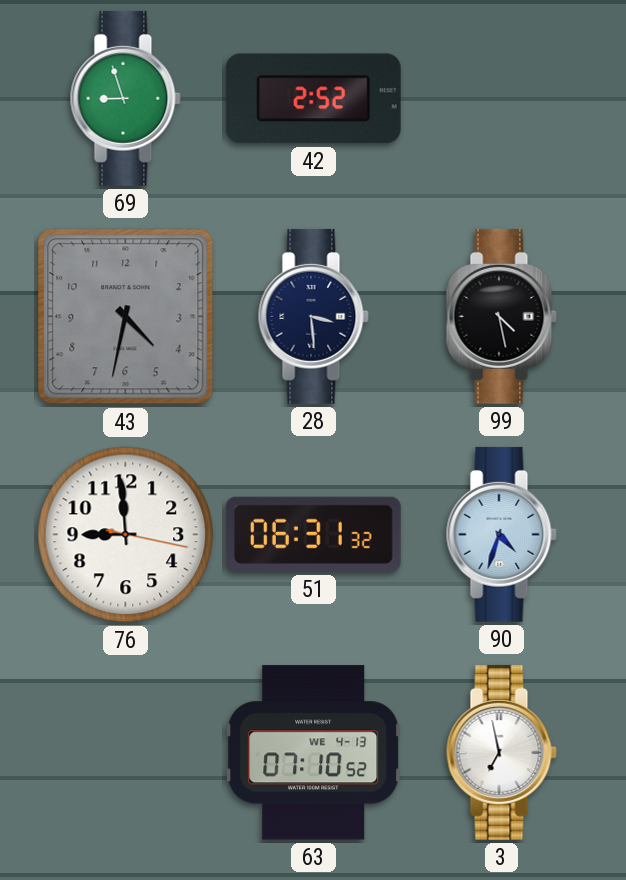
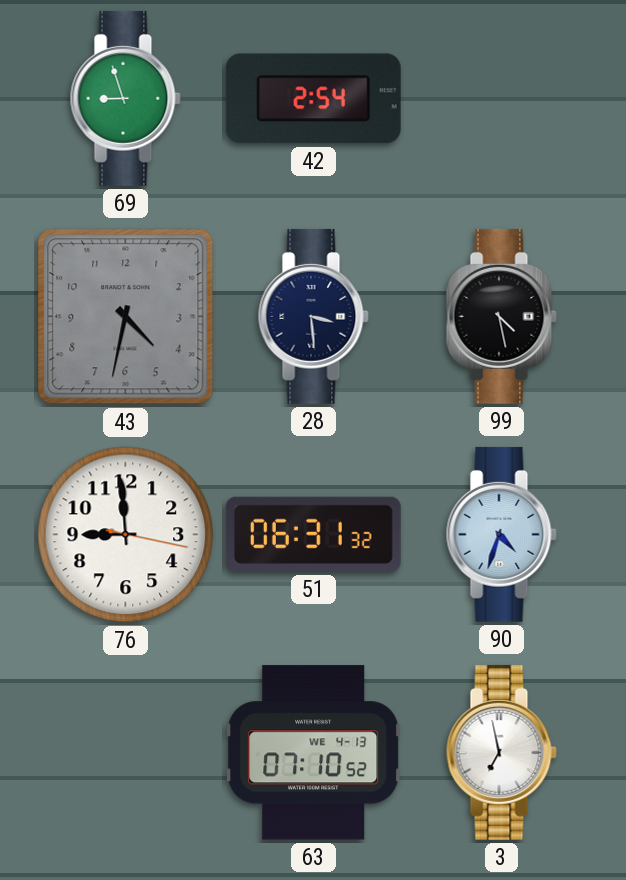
42: 2:52 -> 2:54
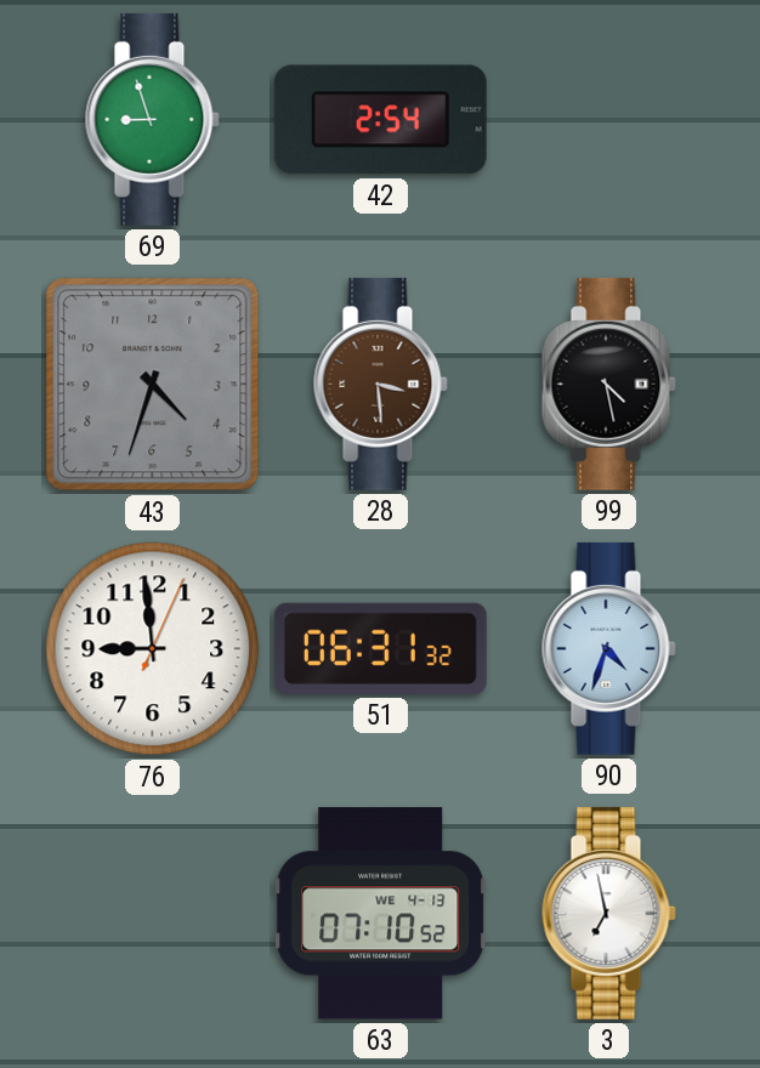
43: 4:32 -> 4:33
28 dial: navy -> brown
76: 8:59:17 -> 8:59:04
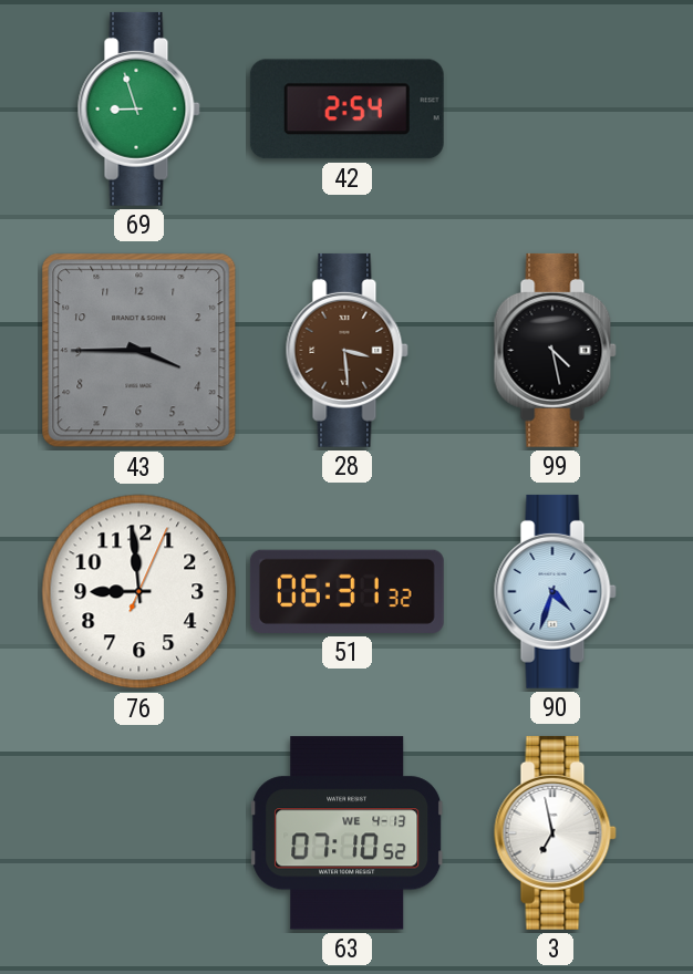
43: 4:33 -> 3:45
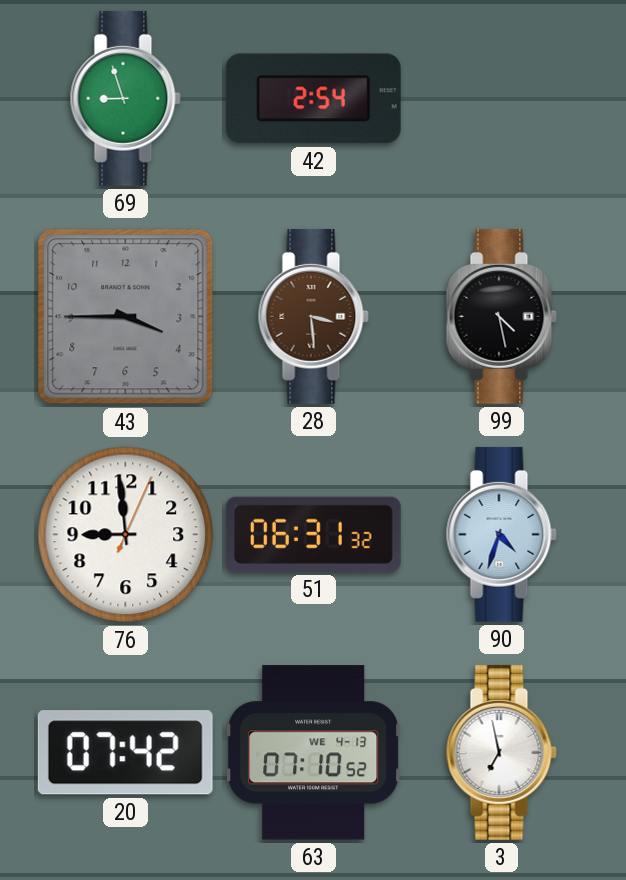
20: none -> 07:42
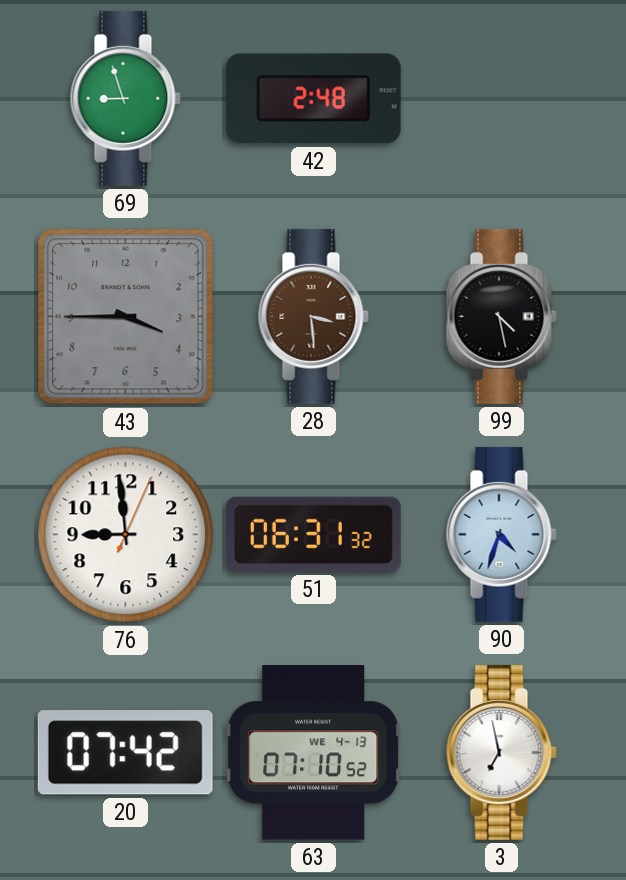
42: 2:54 -> 2:48
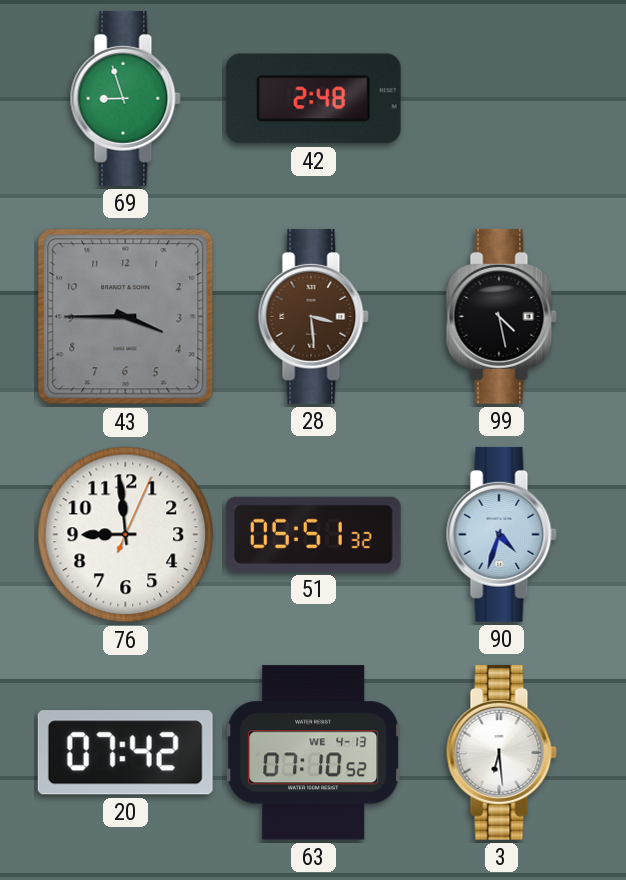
51: 06:31 -> 05:51
3: 6:58 -> 6:29
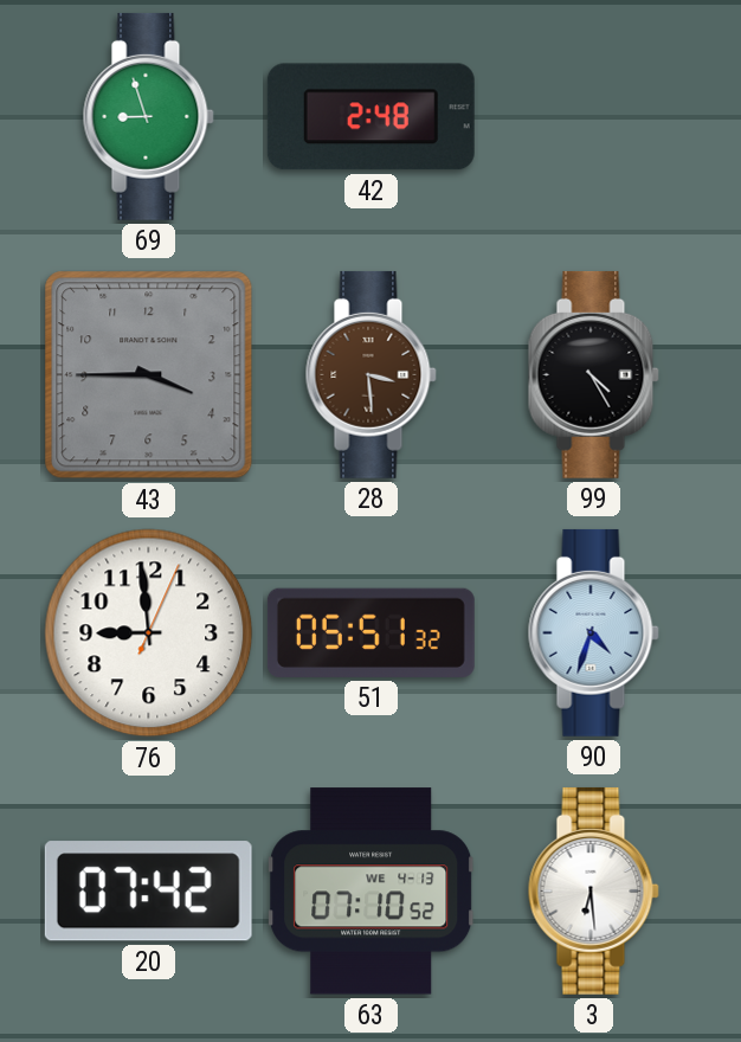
99: 4:28 -> 4:25
